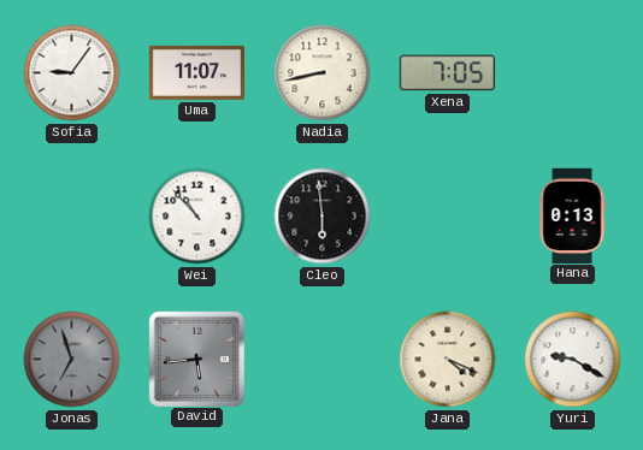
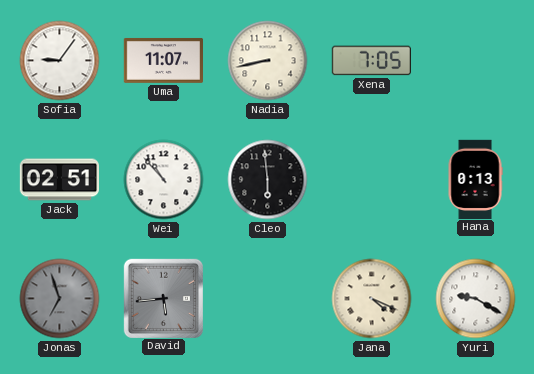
Jack: none -> 02:51
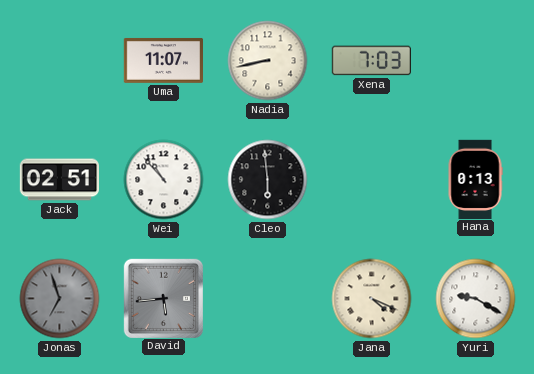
Sofia: 9:06 -> none
Xena: 7:05 -> 7:03
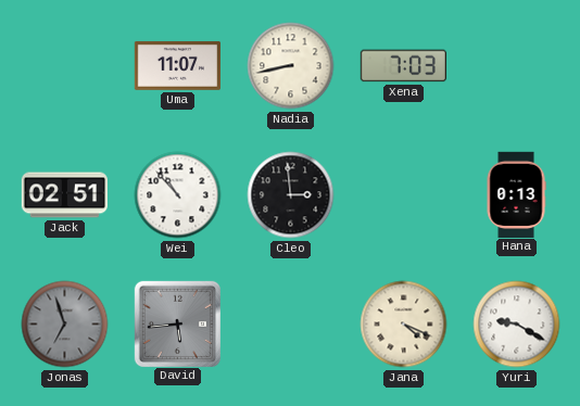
Cleo: 5:59 -> 2:59
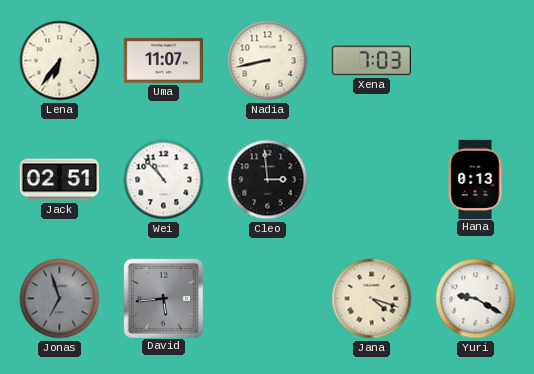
Lena: none -> 6:36
Jana: 4:19 -> 4:18
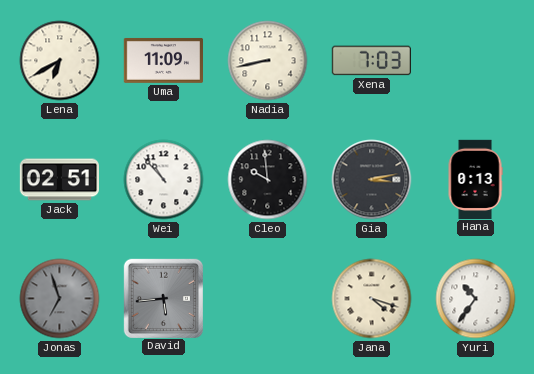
Lena: 6:36 -> 6:40
Uma: 11:07 -> 11:09
Cleo: 2:59 -> 9:59
Gia: none -> 3:13
Yuri: 9:20 -> 10:36
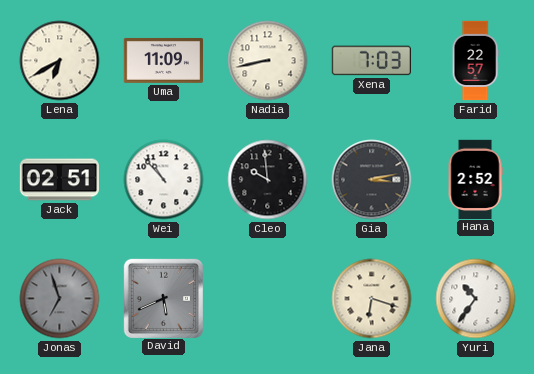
Farid: none -> 22:57
Hana: 0:13 -> 2:52
David: 5:44 -> 5:41
Jana: 4:18 -> 6:18
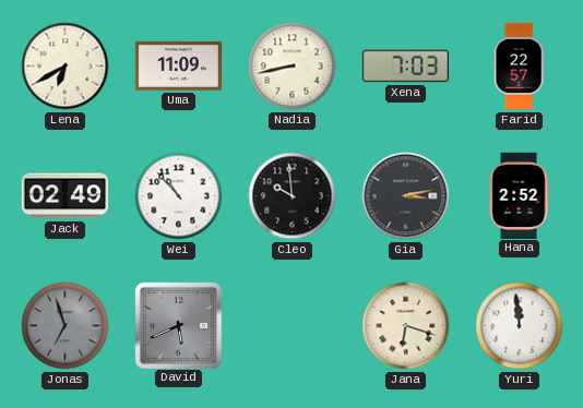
Jack: 02:51 -> 02:49
Yuri: 10:36 -> 11:59
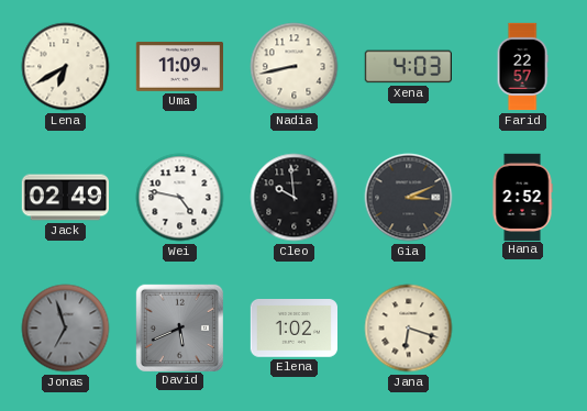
Xena: 7:03 -> 4:03
Wei: 10:53 -> 4:47
Gia: 3:13 -> 3:11
Elena: none -> 1:02
Yuri: 11:59 -> none
